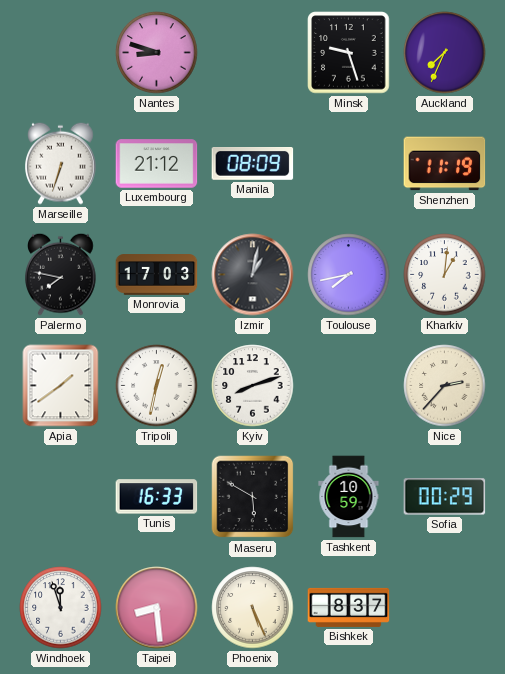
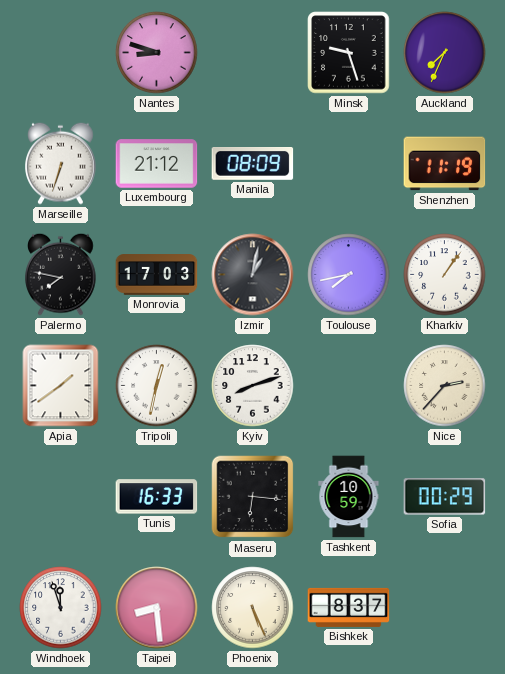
Kharkiv: 1:01 -> 1:06
Maseru: 5:50 -> 6:16
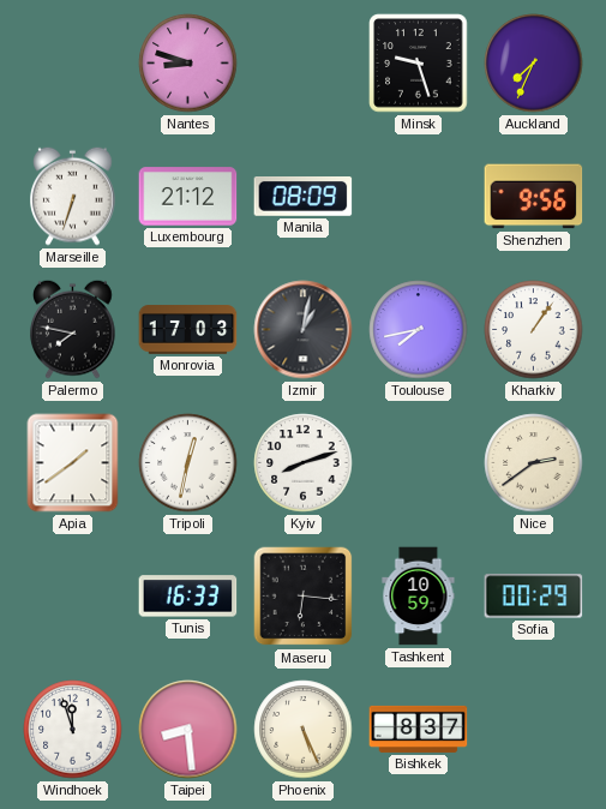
Shenzhen: 11:19 -> 9:56
Nice: 2:37 -> 2:39
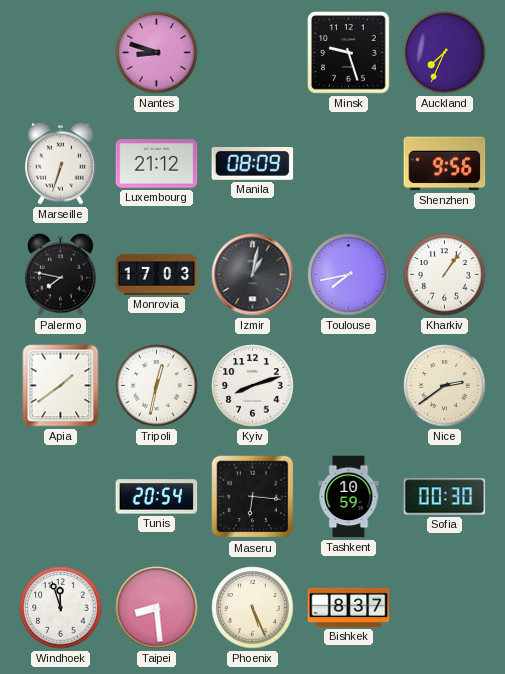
Tunis: 16:33 -> 20:54
Sofia: 00:29 -> 00:30
